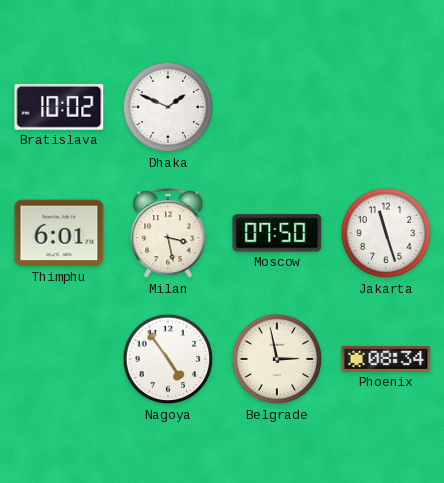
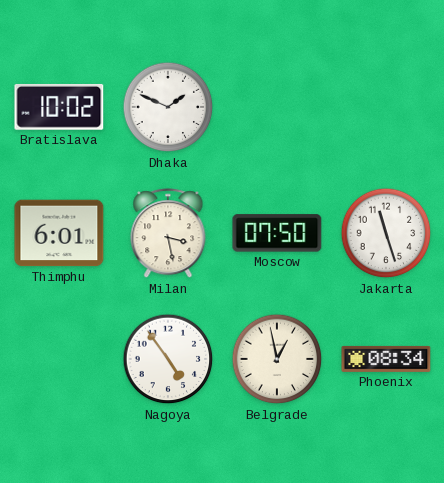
Belgrade: 2:58 -> 12:58
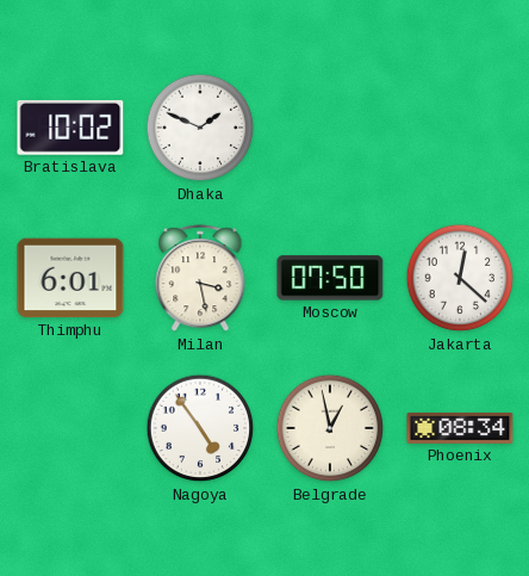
Jakarta: 11:27 -> 12:22
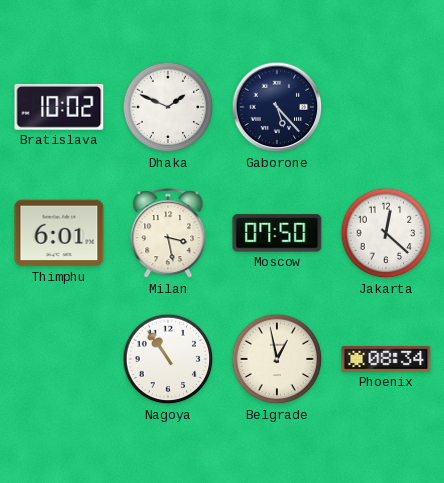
Gaborone: none -> 5:23
Nagoya: 4:54 -> 10:54
